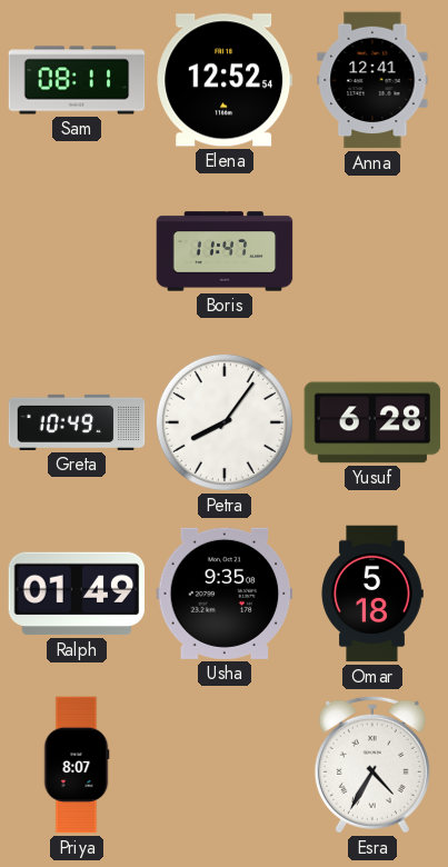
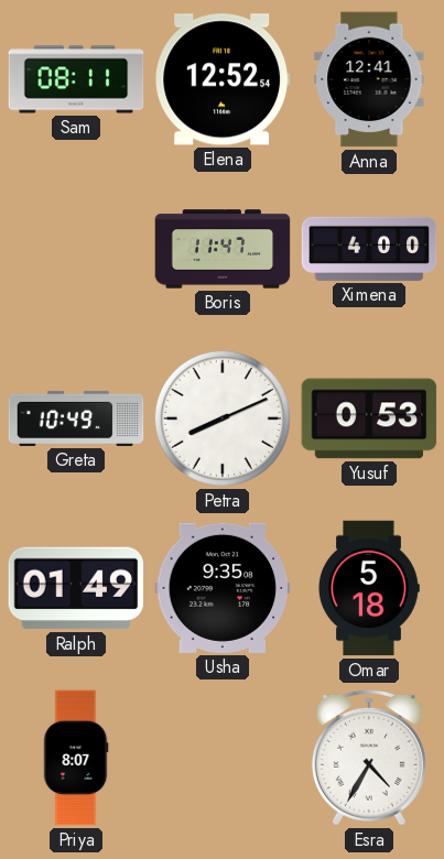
Ximena: none -> 4:00
Petra: 8:06 -> 8:11
Yusuf: 6:28 -> 0:53
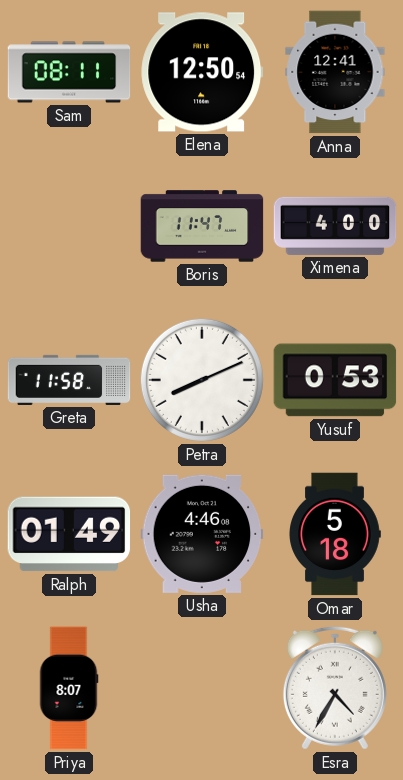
Elena: 12:52 -> 12:50
Greta: 10:49 -> 11:58
Usha: 9:35 -> 4:46
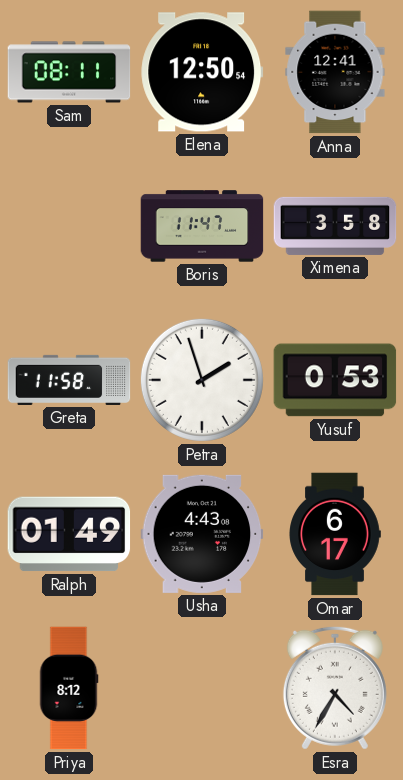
Ximena: 4:00 -> 3:58
Petra: 8:11 -> 1:57
Usha: 4:46 -> 4:43
Omar: 5:18 -> 6:17
Priya: 8:07 -> 8:12
